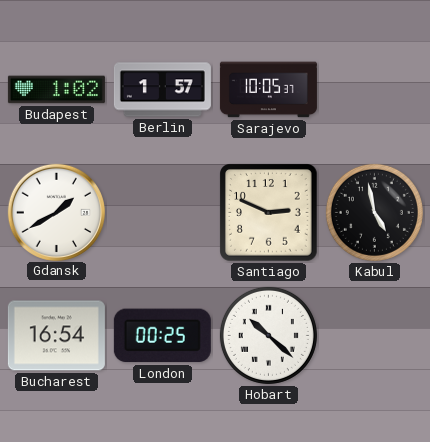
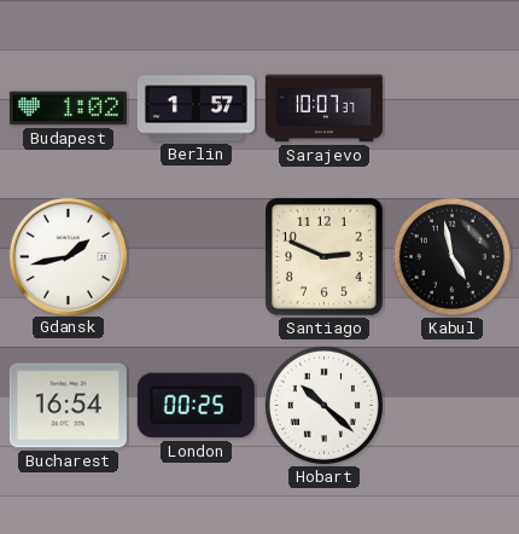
Sarajevo: 10:05 -> 10:07
Gdansk: 1:40 -> 1:43
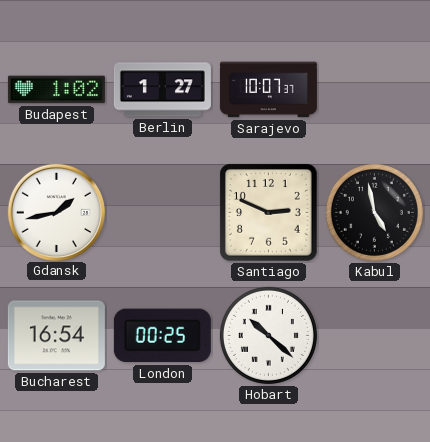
Berlin: 1:57 -> 1:27
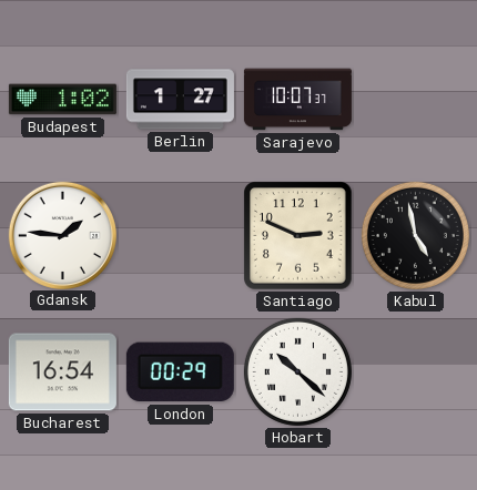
Gdansk: 1:43 -> 1:46
London: 00:25 -> 00:29
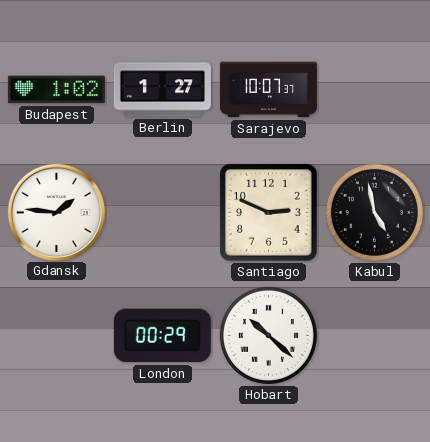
Bucharest: 16:54 -> none
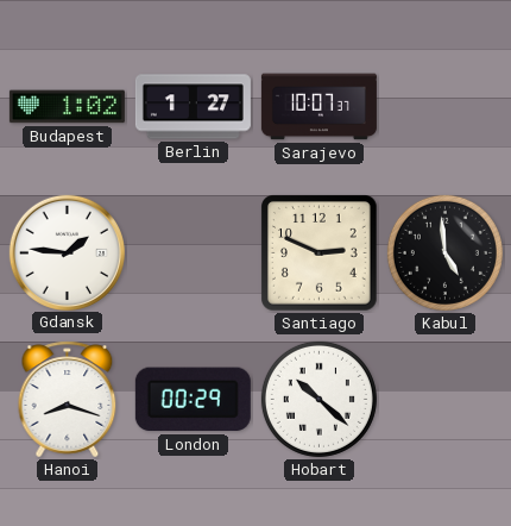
Kabul: 4:58 -> 4:59
Hanoi: none -> 8:18
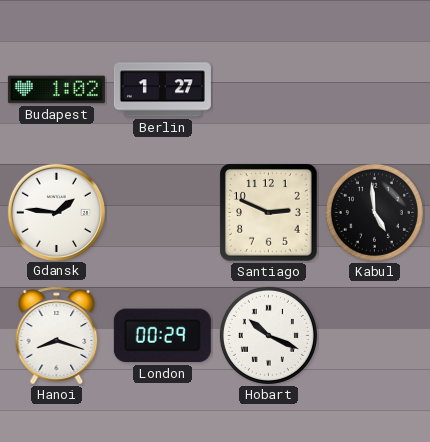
Sarajevo: 10:07 -> none
Hobart: 10:22 -> 10:19
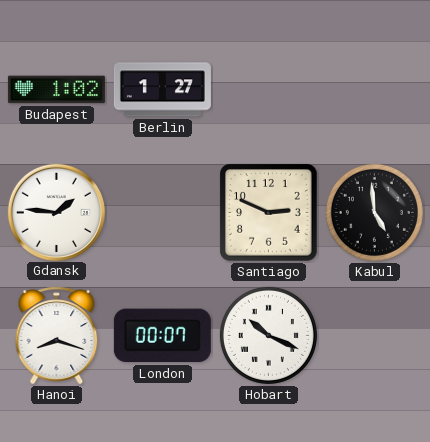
London: 00:29 -> 00:07
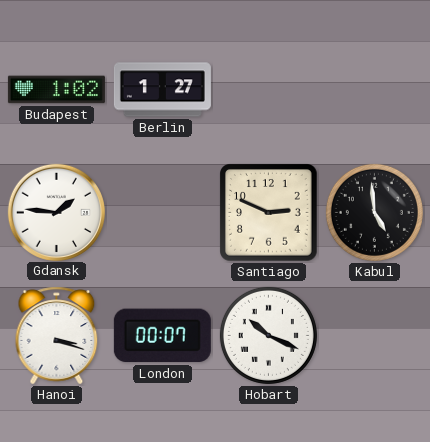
Hanoi: 8:18 -> 3:18
